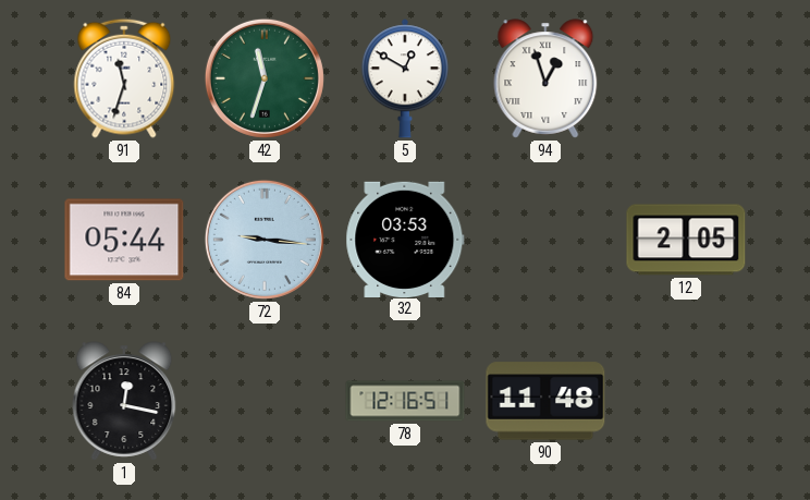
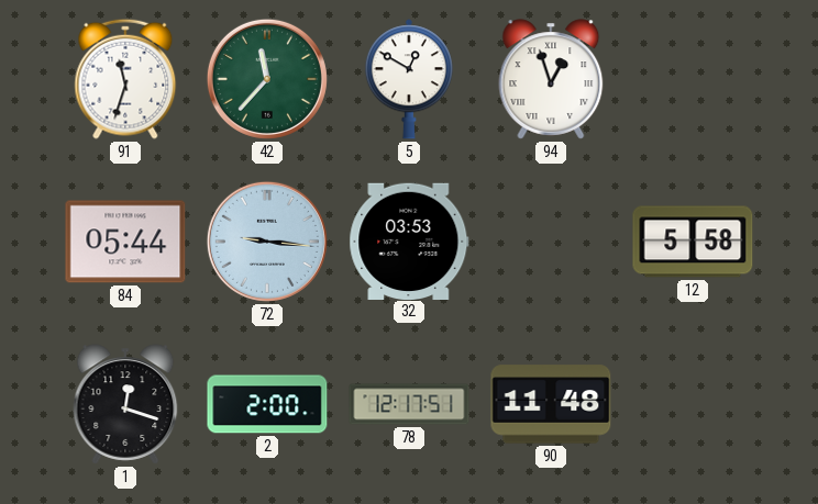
42: 11:33 -> 11:37
12: 2:05 -> 5:58
1: 12:17 -> 12:18
2: none -> 2:00
78: 12:16 -> 12:17
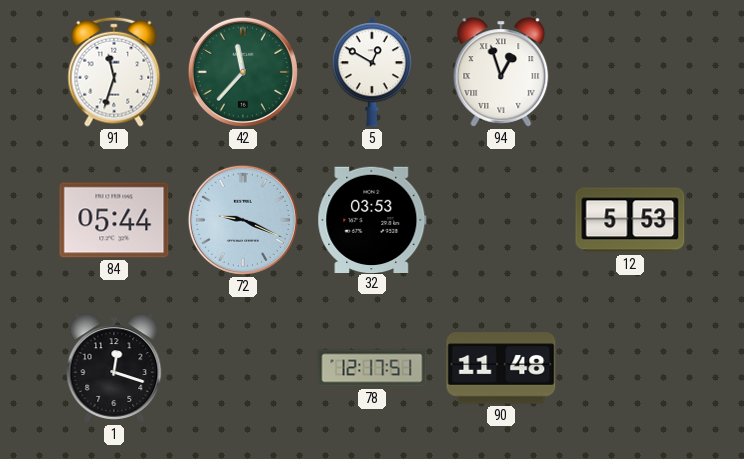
72: 9:16 -> 9:19
12: 5:58 -> 5:53
2: 2:00 -> none
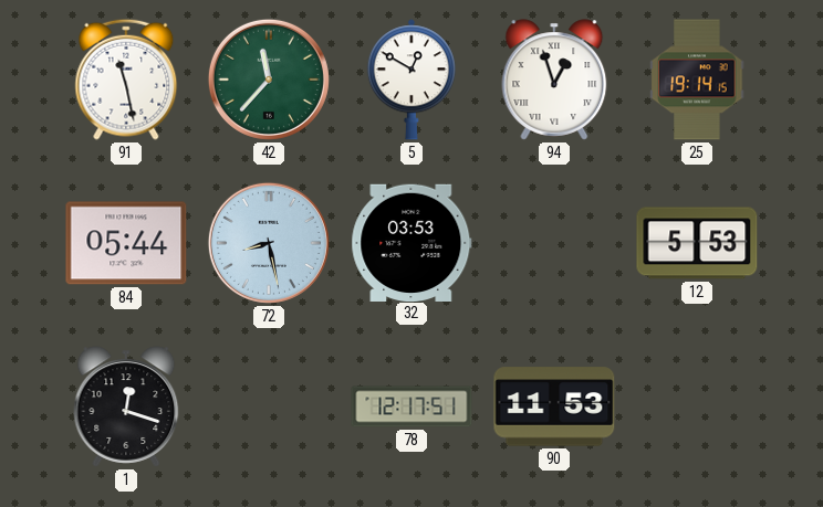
91: 11:33 -> 11:28
25: none -> 19:14
72: 9:19 -> 8:28
90: 11:48 -> 11:53
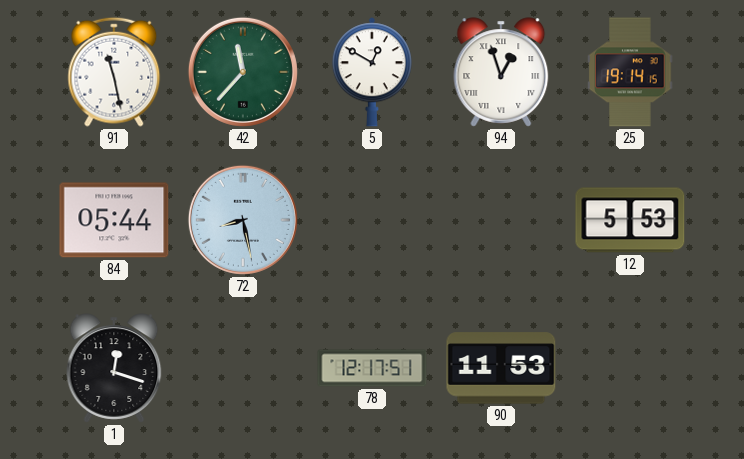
32: 03:53 -> none
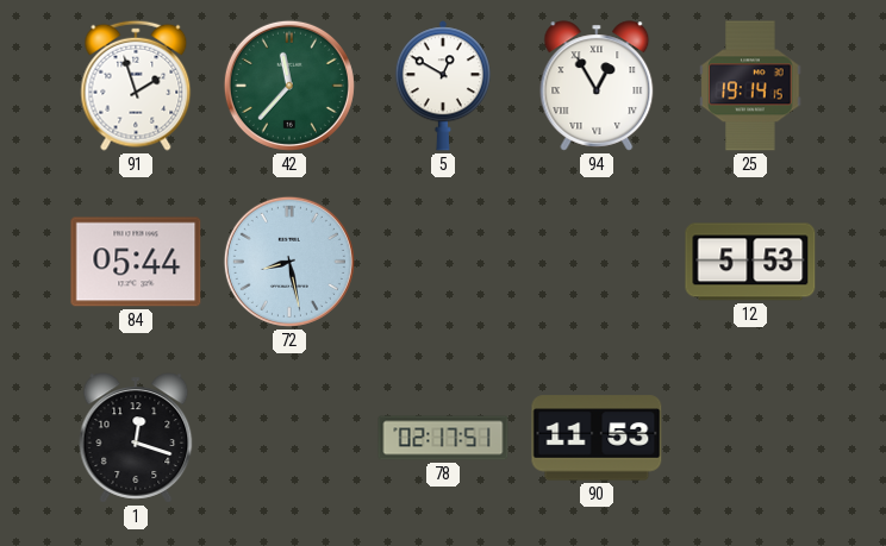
91: 11:28 -> 1:57
94: 12:57 -> 12:55
78: 12:17 -> 02:17
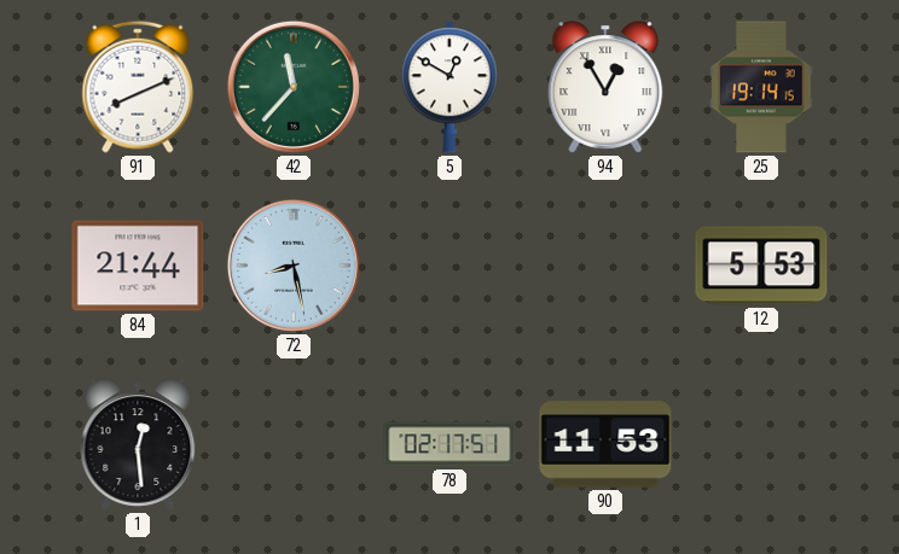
91: 1:57 -> 8:11
84: 05:44 -> 21:44
1: 12:18 -> 12:29
